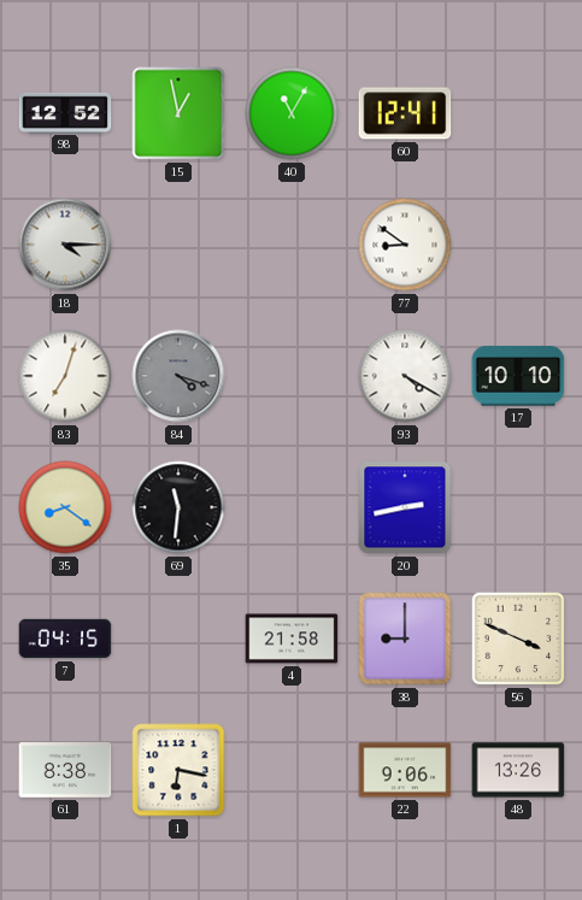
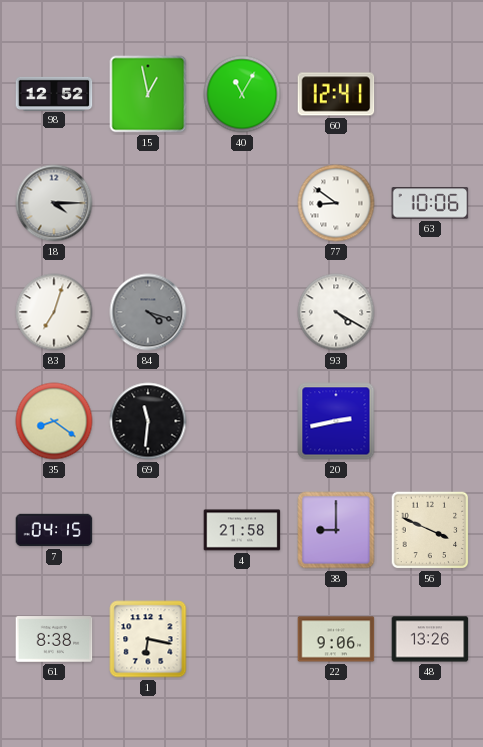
63: none -> 10:06
17: 10:10 -> none
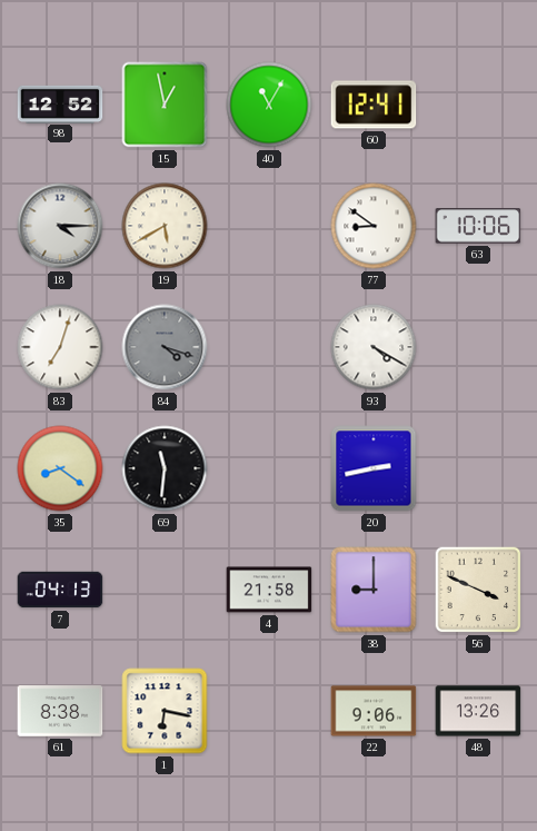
19: none -> 5:40
7: 04:15 -> 04:13
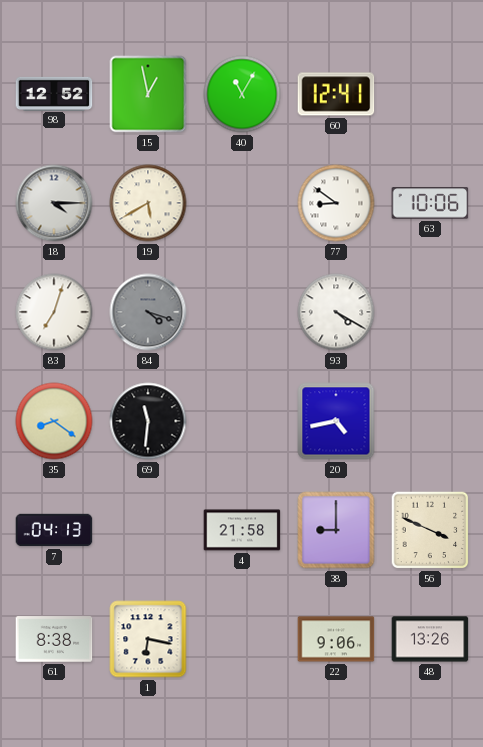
20: 2:43 -> 4:43
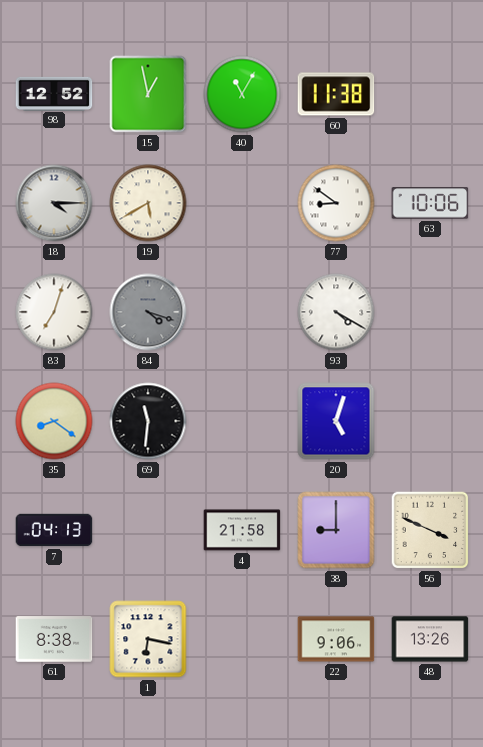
60: 12:41 -> 11:38
20: 4:43 -> 5:03
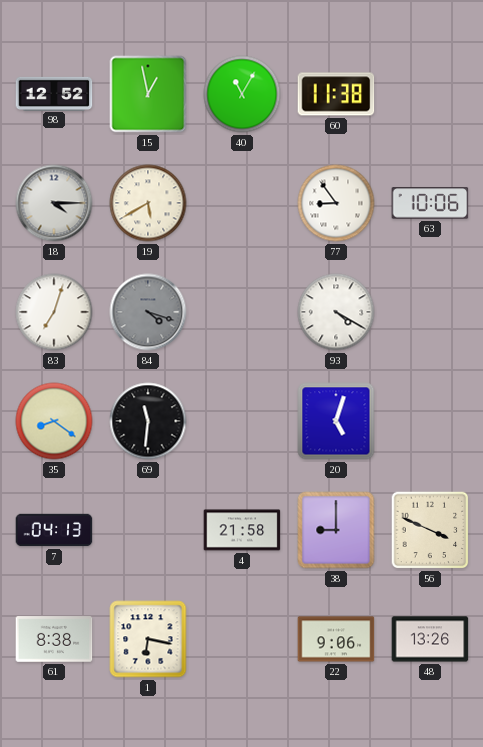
77: 8:51 -> 8:54
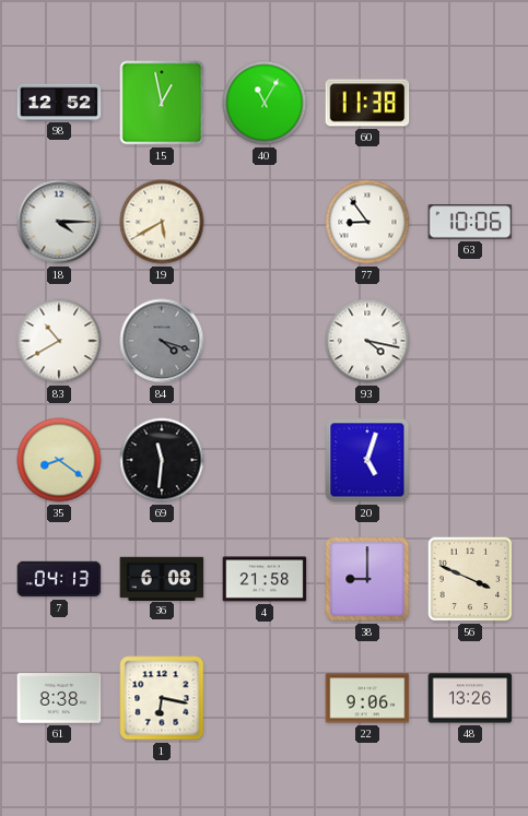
83: 7:03 -> 10:40
93: 4:20 -> 4:17
36: none -> 6:08
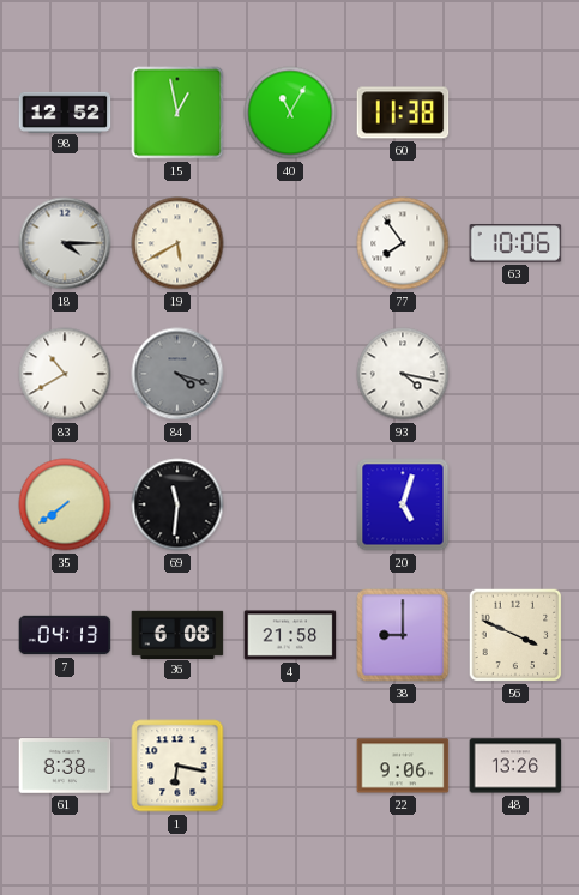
77: 8:54 -> 7:54
35: 8:21 -> 7:39
